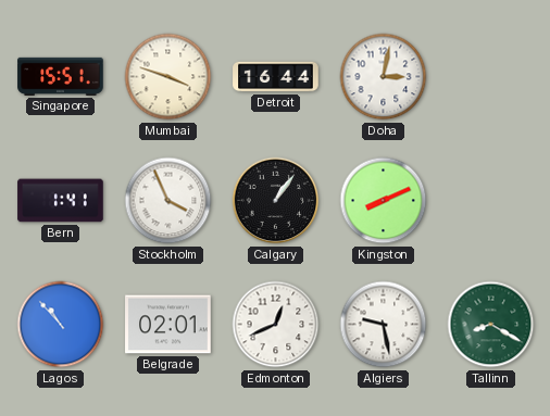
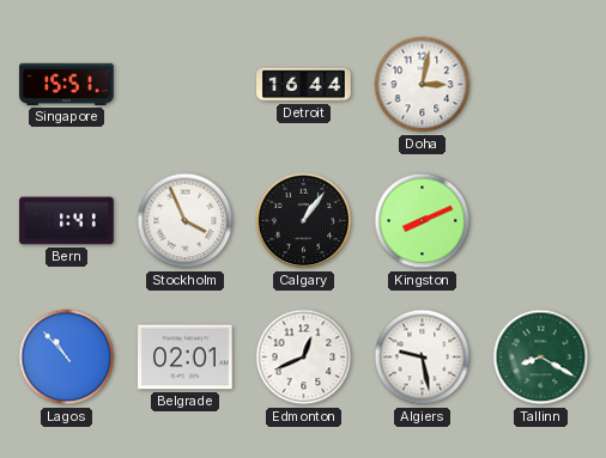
Mumbai: 3:48 -> none
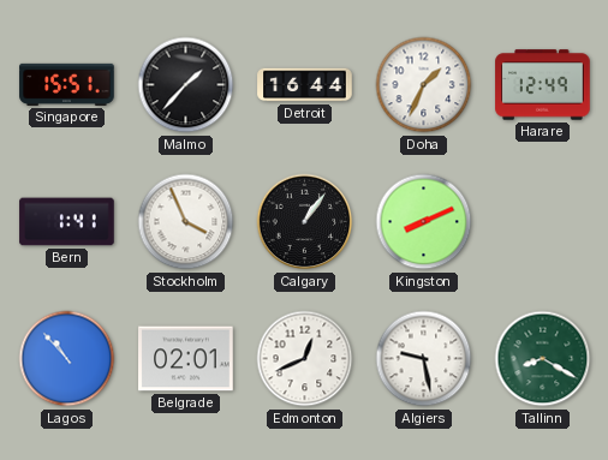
Malmo: none -> 1:37
Doha: 3:02 -> 1:34
Harare: none -> 12:49
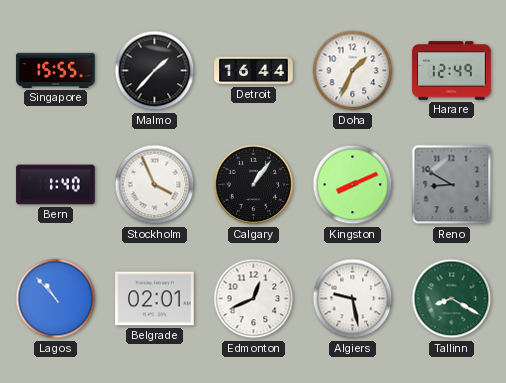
Singapore: 15:51 -> 15:55
Bern: 1:41 -> 1:40
Reno: none -> 8:50
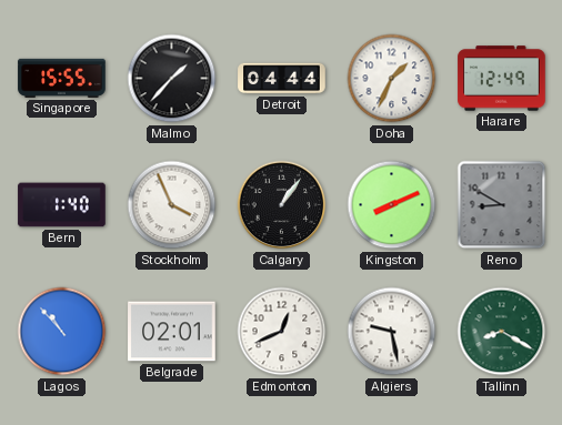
Detroit: 16:44 -> 04:44
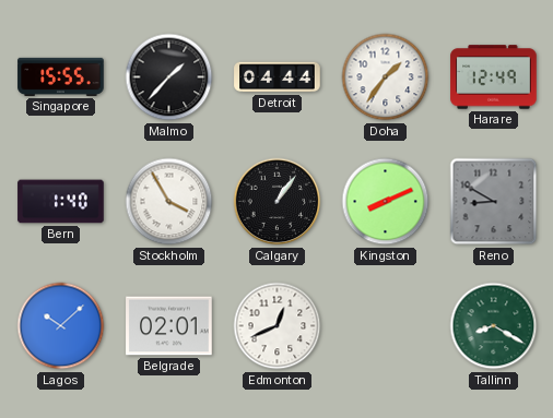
Doha: 1:34 -> 1:36
Stockholm: 3:56 -> 3:55
Lagos: 10:53 -> 10:08
Algiers: 9:28 -> none
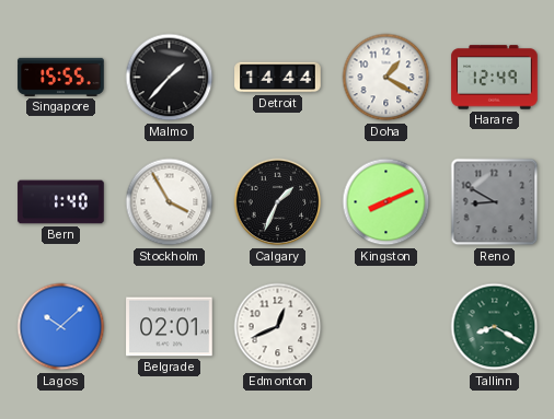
Detroit: 04:44 -> 14:44
Doha: 1:36 -> 1:20
Calgary: 1:06 -> 1:34
